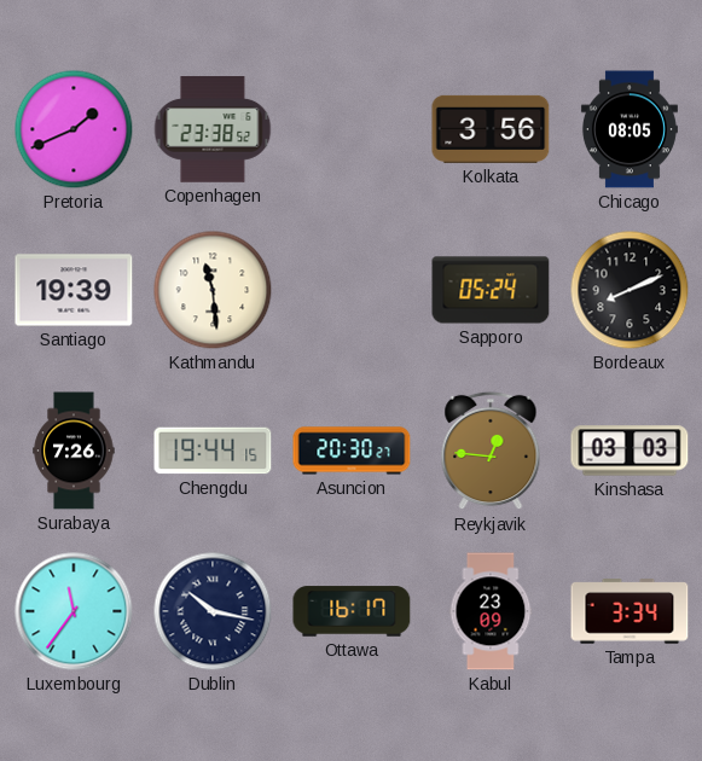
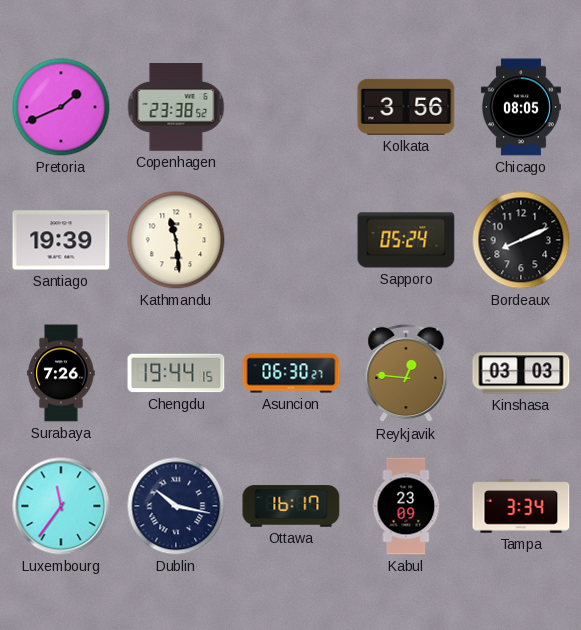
Asuncion: 20:30 -> 06:30
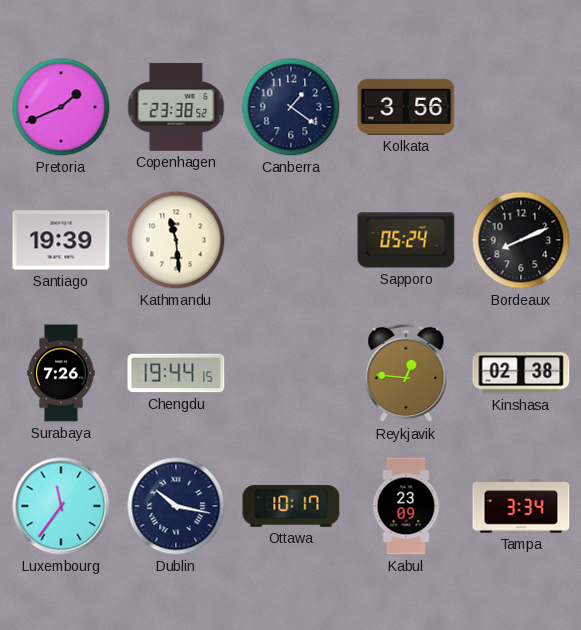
Canberra: none -> 1:21
Chicago: 08:05 -> none
Asuncion: 06:30 -> none
Kinshasa: 03:03 -> 02:38
Ottawa: 16:17 -> 10:17
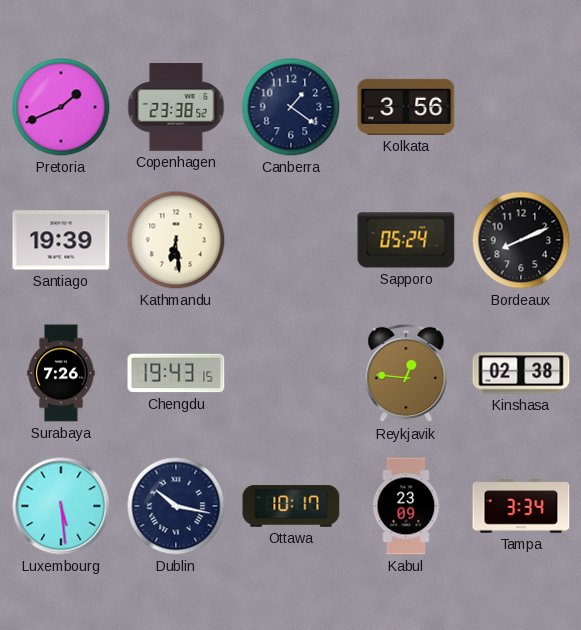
Kathmandu: 11:29 -> 6:29
Chengdu: 19:44 -> 19:43
Luxembourg: 11:36 -> 5:29
